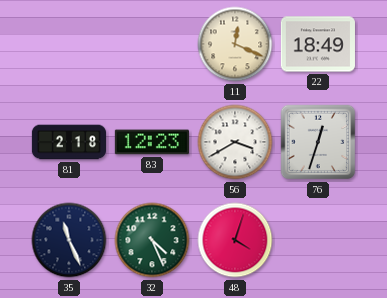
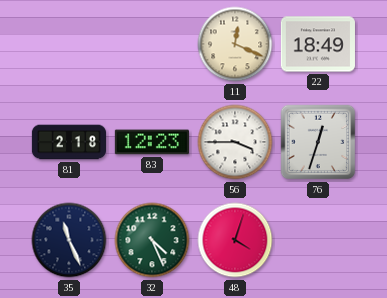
56: 3:40 -> 3:45
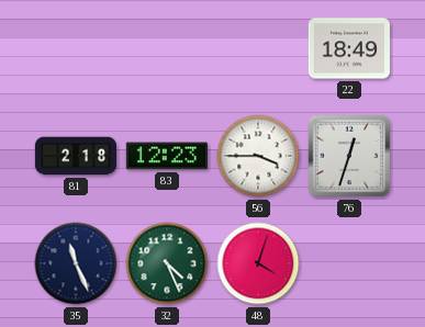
11: 12:19 -> none
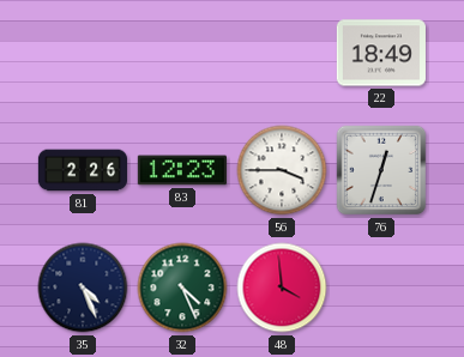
81: 2:18 -> 2:26
35: 11:26 -> 4:26
48: 4:03 -> 3:59
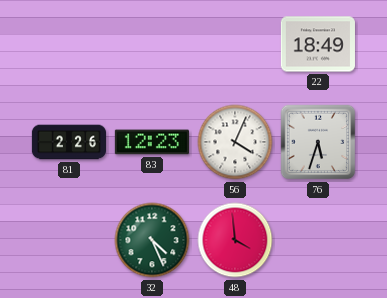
56: 3:45 -> 4:04
76: 12:33 -> 5:33
35: 4:26 -> none
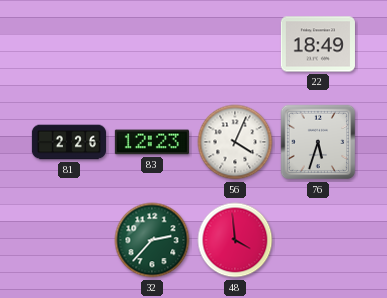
32: 4:26 -> 2:37
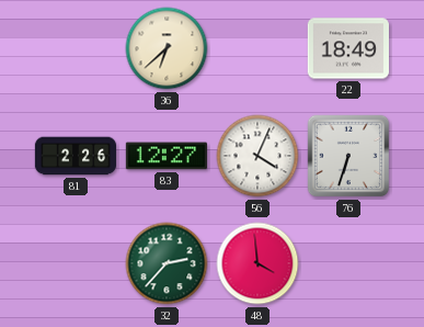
36: none -> 6:38
83: 12:23 -> 12:27
76: 5:33 -> 6:33
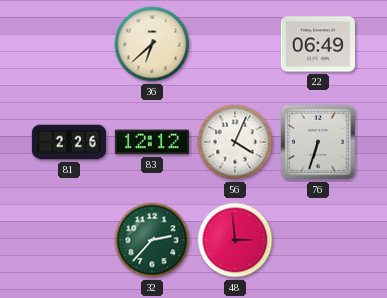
22: 18:49 -> 06:49
83: 12:27 -> 12:12
48: 3:59 -> 2:59
